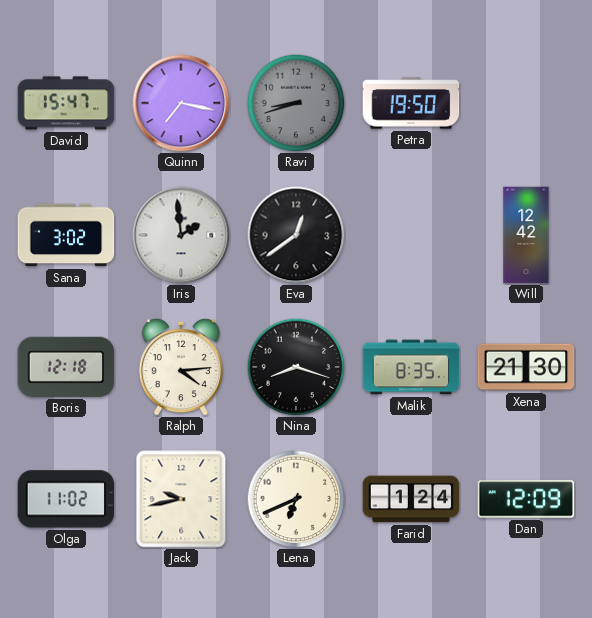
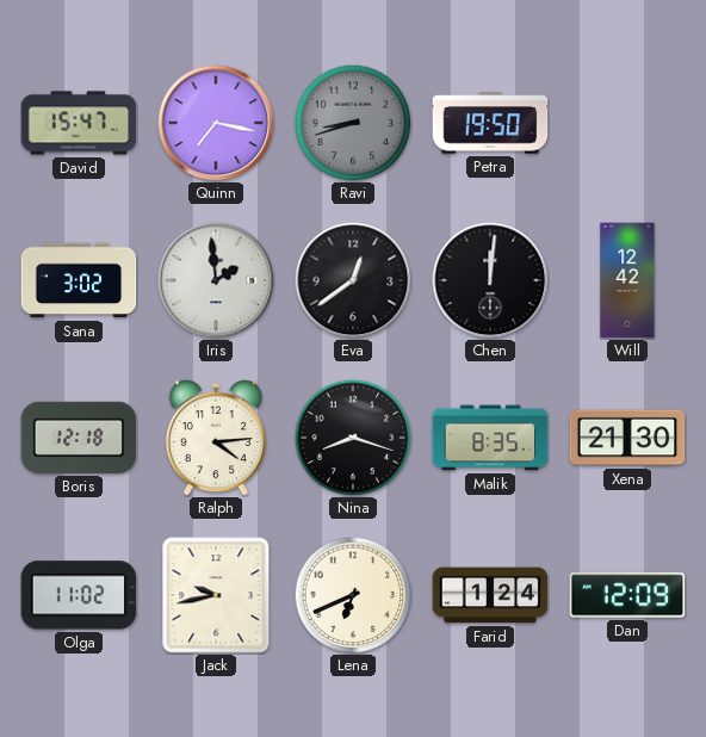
Chen: none -> 12:01
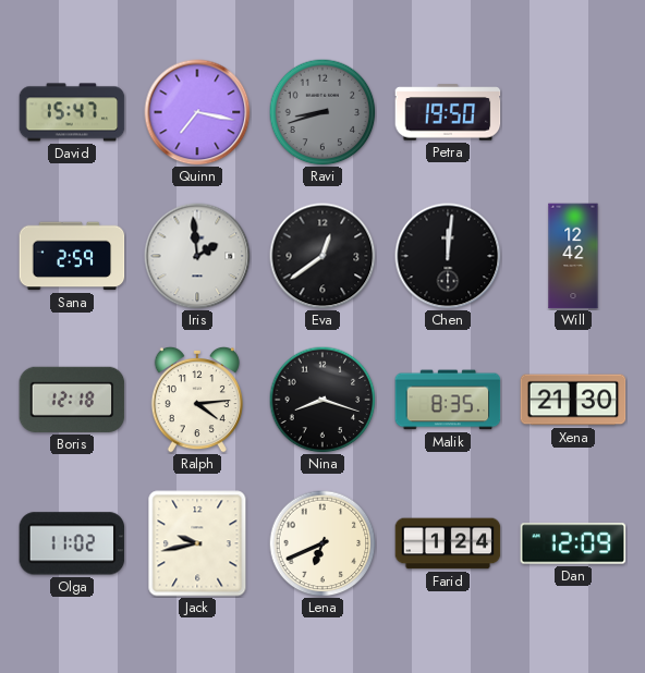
Sana: 3:02 -> 2:59
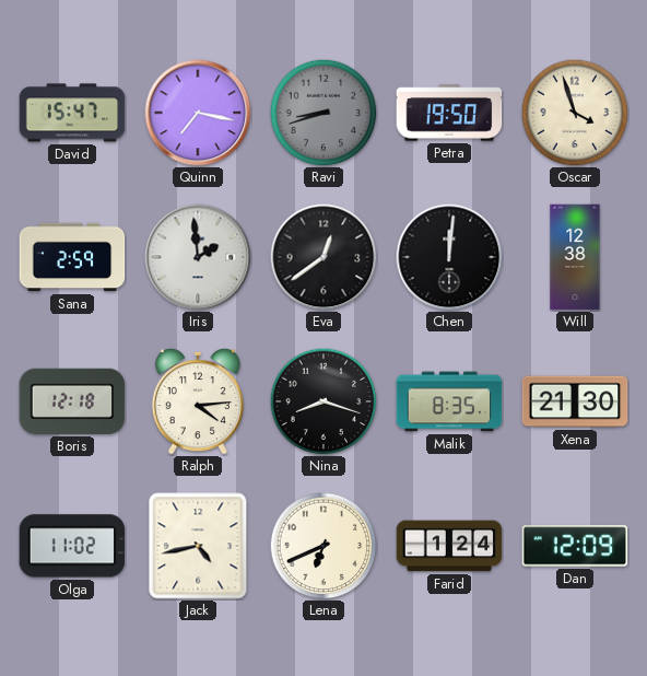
Oscar: none -> 3:57
Will: 12:42 -> 12:38
Jack: 9:43 -> 4:43
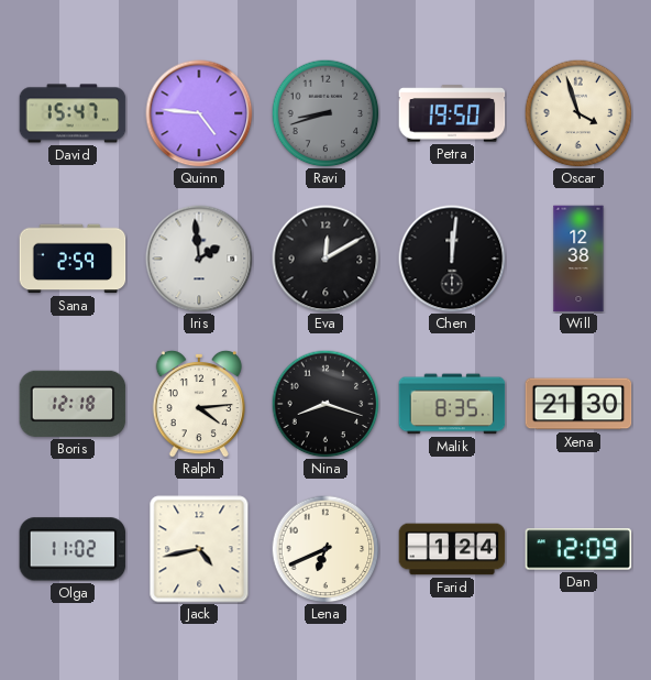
Quinn: 7:17 -> 4:46
Eva: 12:39 -> 12:10
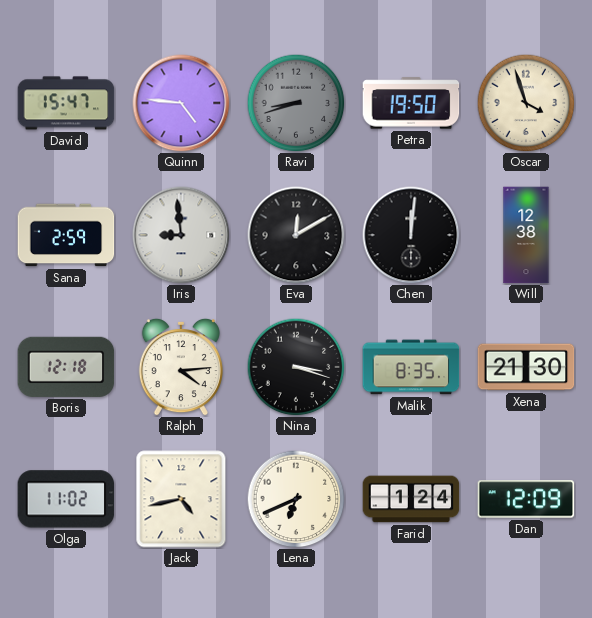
Iris: 1:59 -> 8:59
Nina: 8:18 -> 3:18
